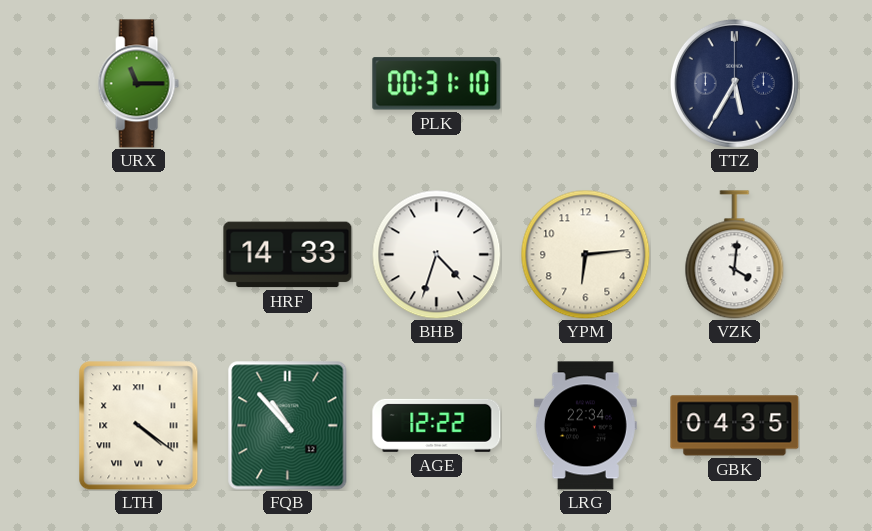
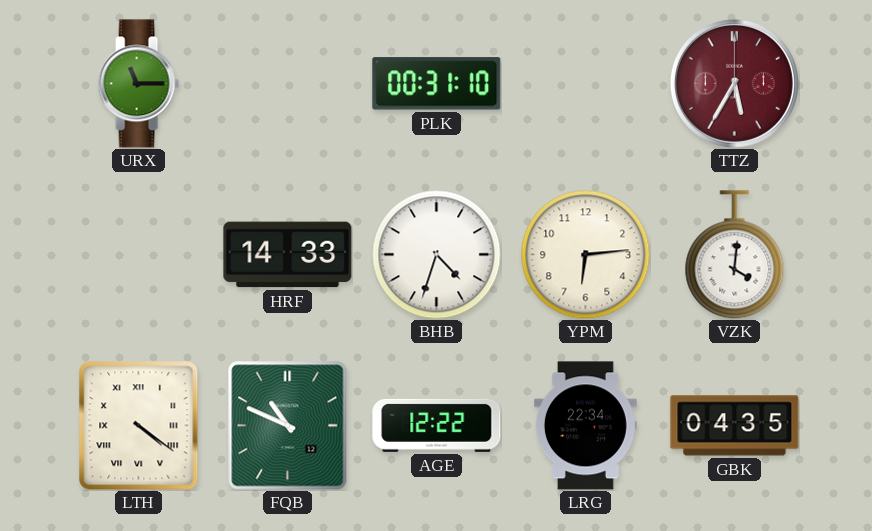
TTZ dial: navy -> burgundy
FQB: 10:53 -> 10:49
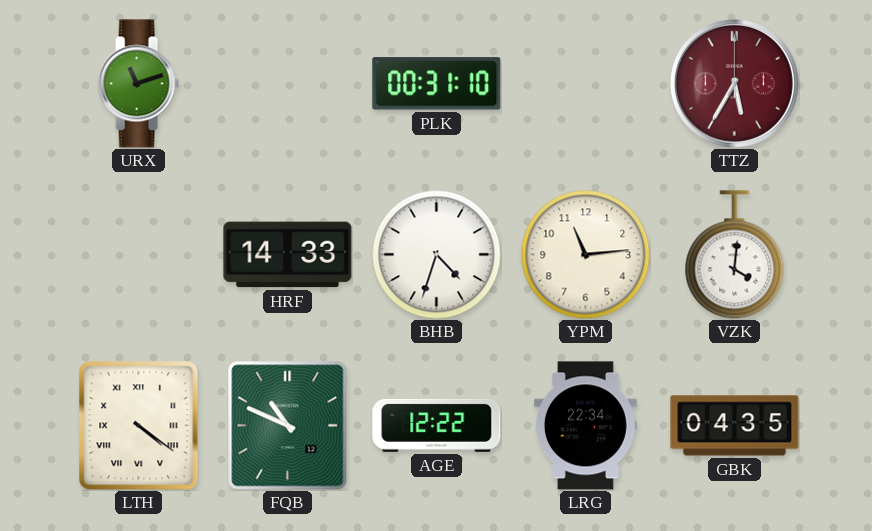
URX: 11:15 -> 11:12
YPM: 6:14 -> 11:14
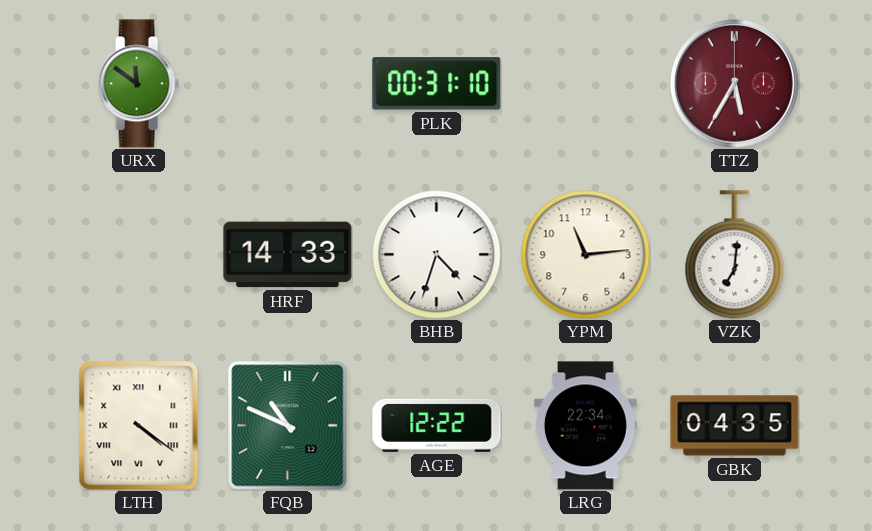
URX: 11:12 -> 11:51
VZK: 4:01 -> 7:01
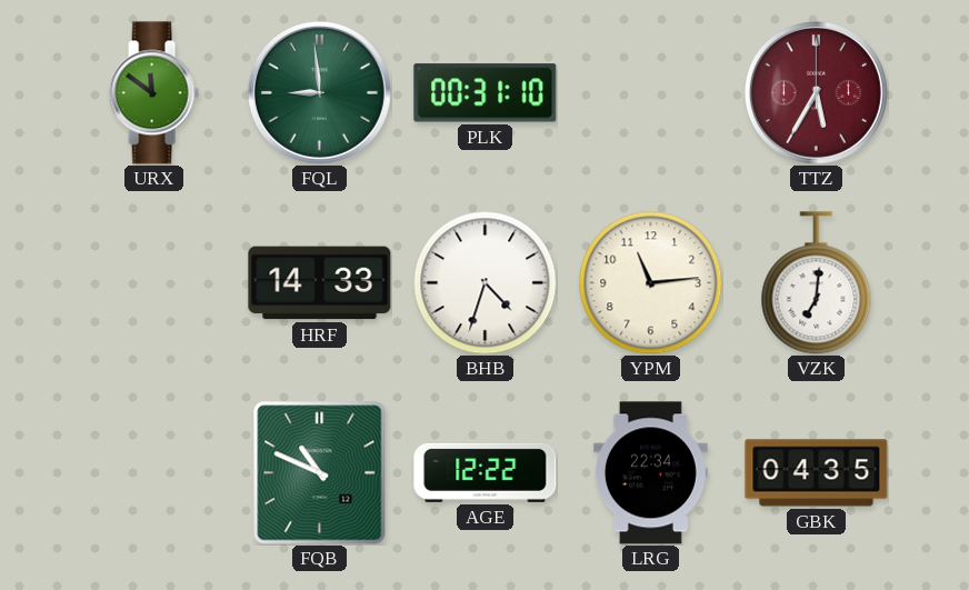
FQL: none -> 8:59
LTH: 4:21 -> none
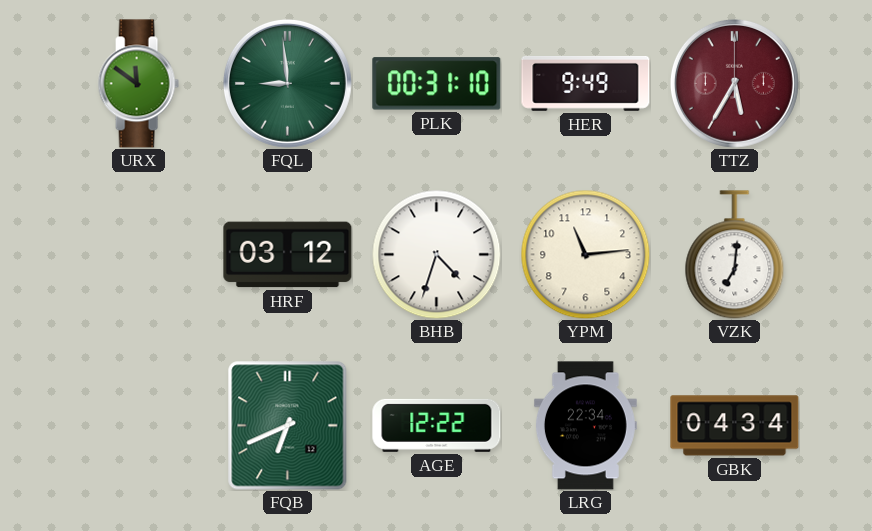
HER: none -> 9:49
HRF: 14:33 -> 03:12
FQB: 10:49 -> 6:41
GBK: 04:35 -> 04:34
